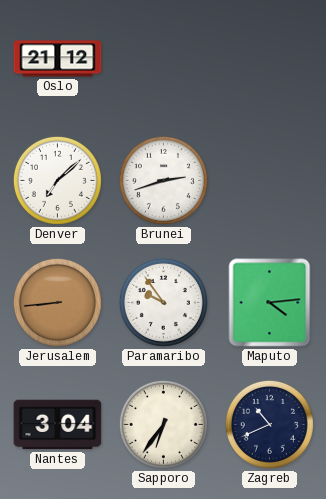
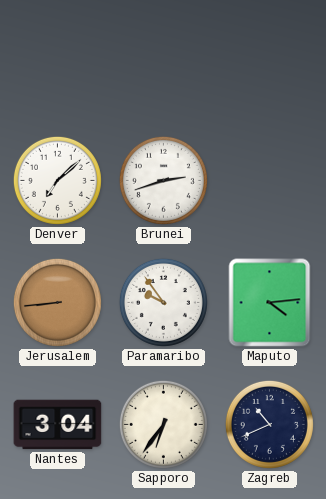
Oslo: 21:12 -> none
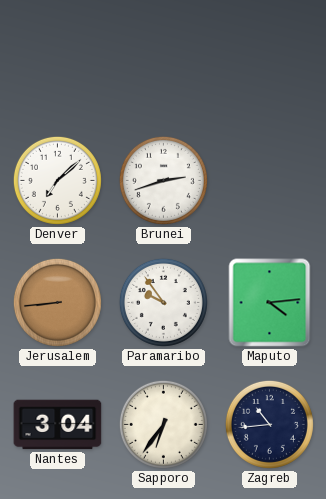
Zagreb: 10:41 -> 10:44
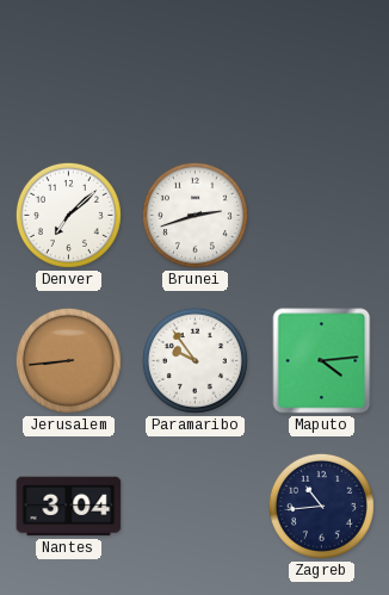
Sapporo: 6:36 -> none
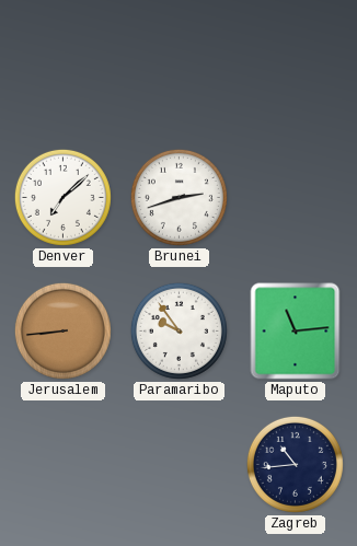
Maputo: 4:14 -> 11:14
Nantes: 3:04 -> none
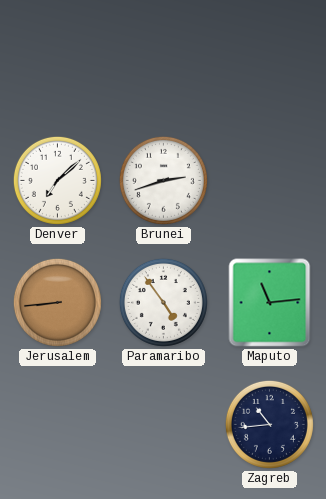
Paramaribo: 9:54 -> 4:54
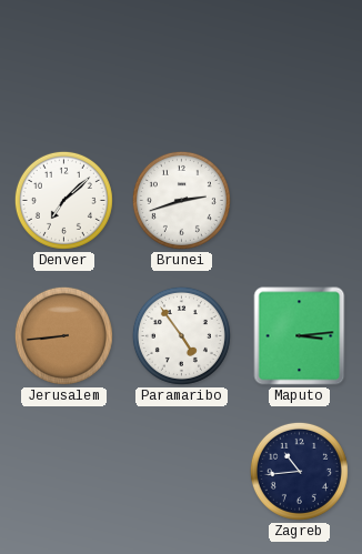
Maputo: 11:14 -> 3:14
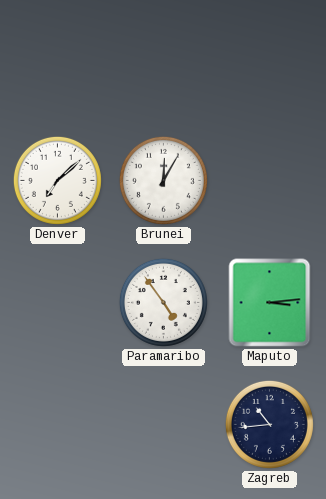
Brunei: 2:42 -> 12:05
Jerusalem: 8:44 -> none
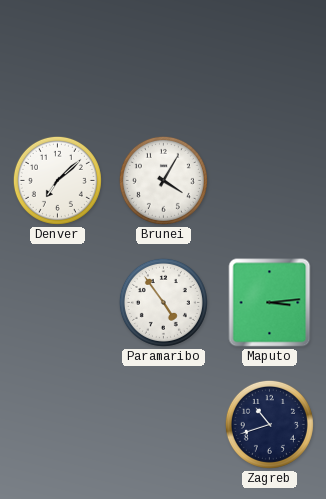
Brunei: 12:05 -> 4:05
Zagreb: 10:44 -> 10:42
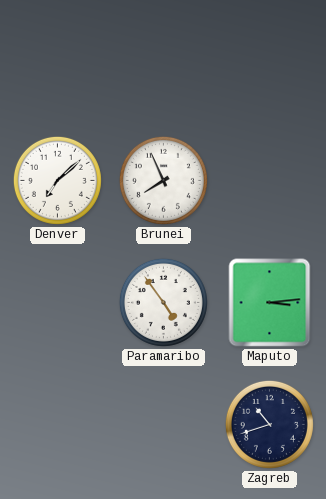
Brunei: 4:05 -> 7:56
